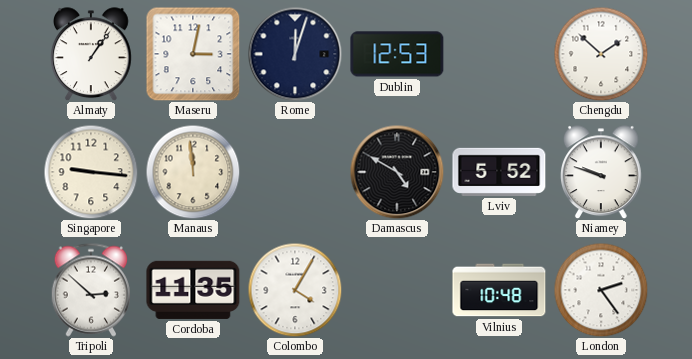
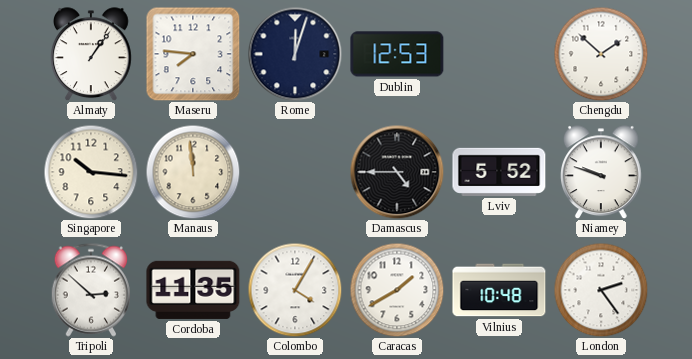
Maseru: 3:02 -> 7:46
Singapore: 9:16 -> 10:16
Damascus: 4:50 -> 4:45
Caracas: none -> 1:40
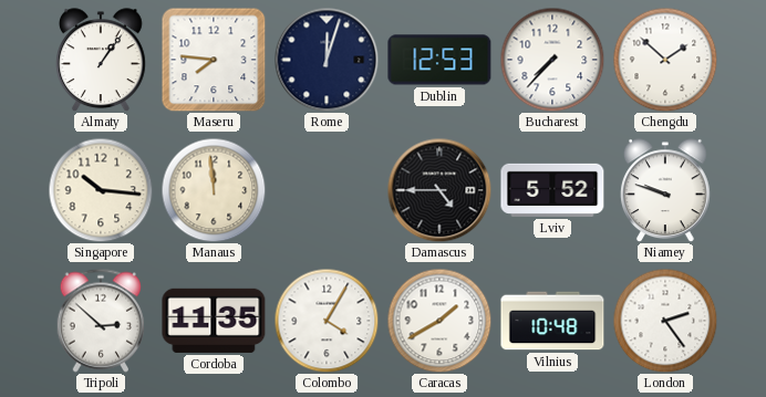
Bucharest: none -> 7:37
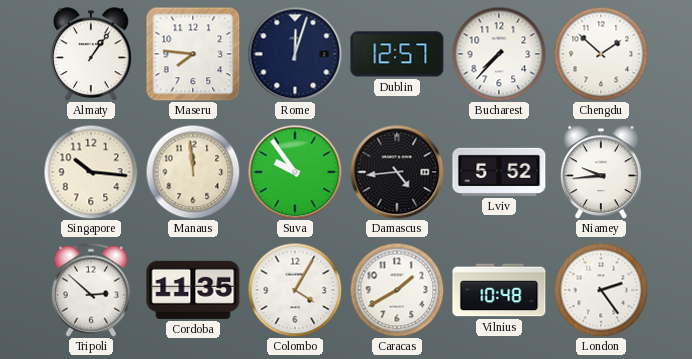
Dublin: 12:53 -> 12:57
Suva: none -> 9:54
Damascus: 4:45 -> 4:44
Niamey: 9:48 -> 9:44
